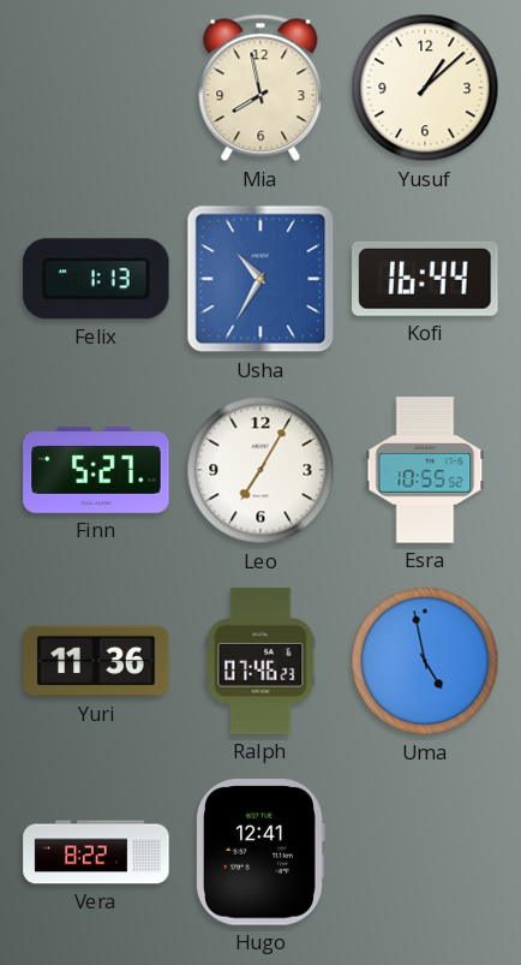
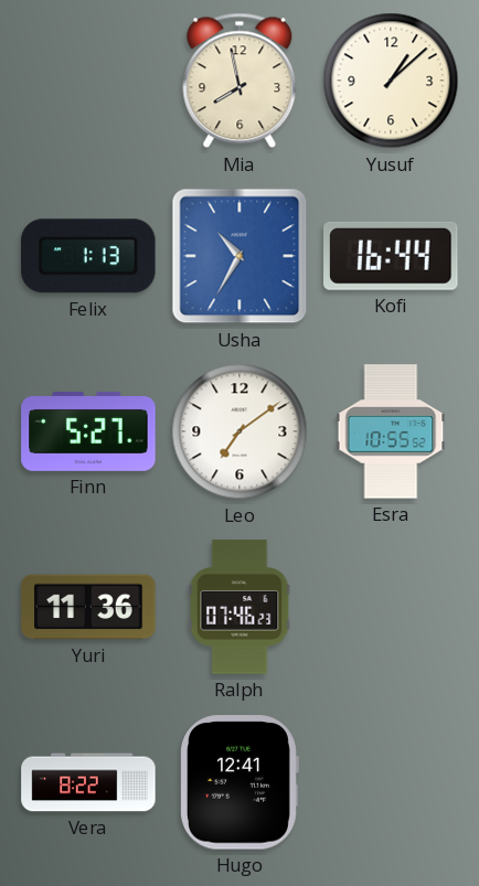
Leo: 7:05 -> 7:09
Uma: 4:58 -> none
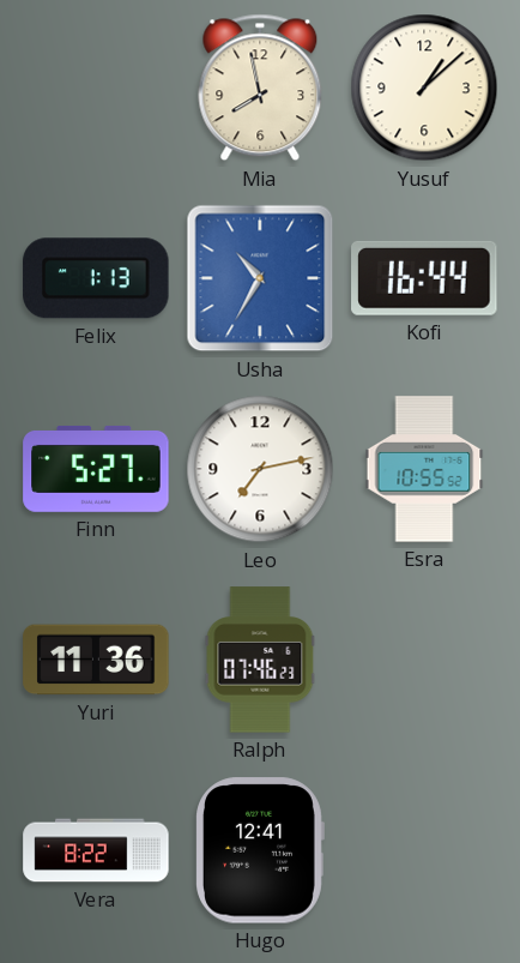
Leo: 7:09 -> 7:13
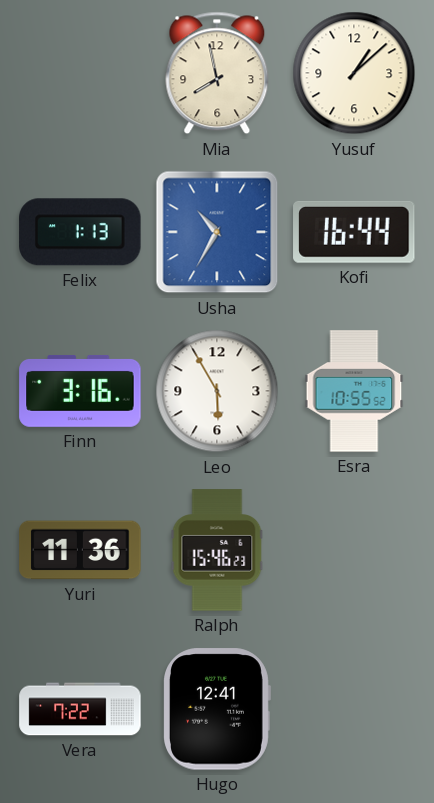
Finn: 5:27 -> 3:16
Leo: 7:13 -> 5:55
Ralph: 07:46 -> 15:46
Vera: 8:22 -> 7:22
